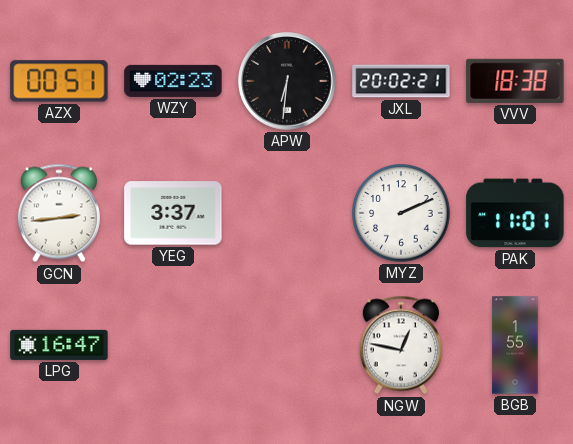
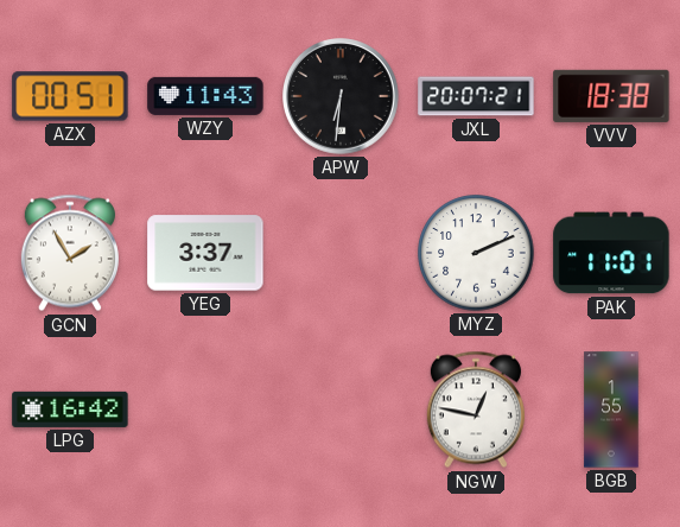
WZY: 02:23 -> 11:43
JXL: 20:02 -> 20:07
GCN: 2:44 -> 1:55
LPG: 16:47 -> 16:42
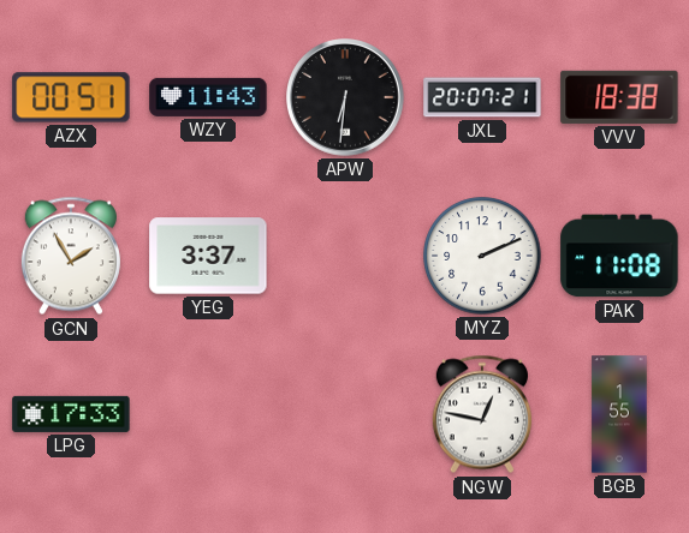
PAK: 11:01 -> 11:08
LPG: 16:42 -> 17:33
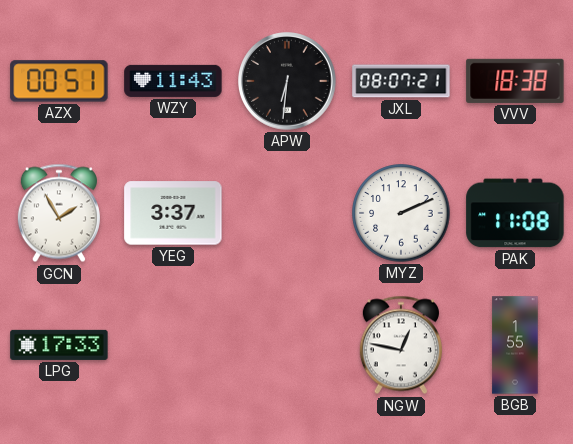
JXL: 20:07 -> 08:07
